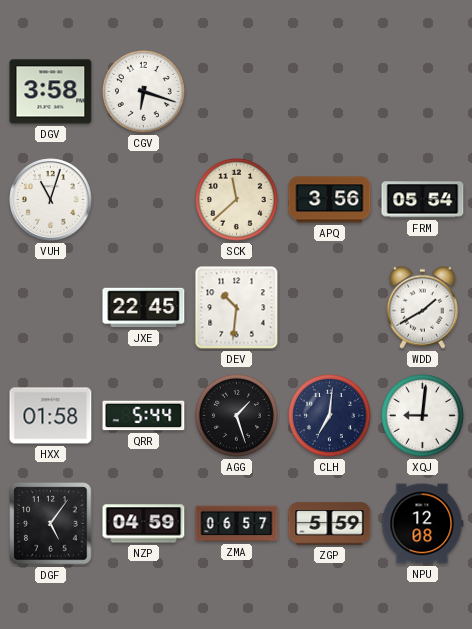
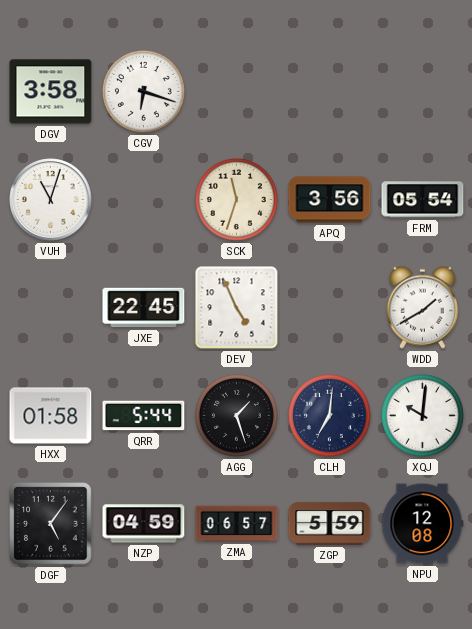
SCK: 11:38 -> 11:33
DEV: 10:31 -> 4:56
XQJ: 9:01 -> 10:01
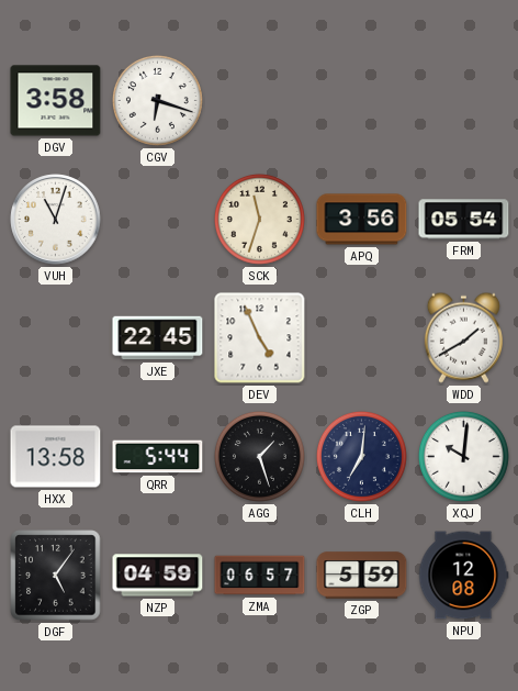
HXX: 01:58 -> 13:58
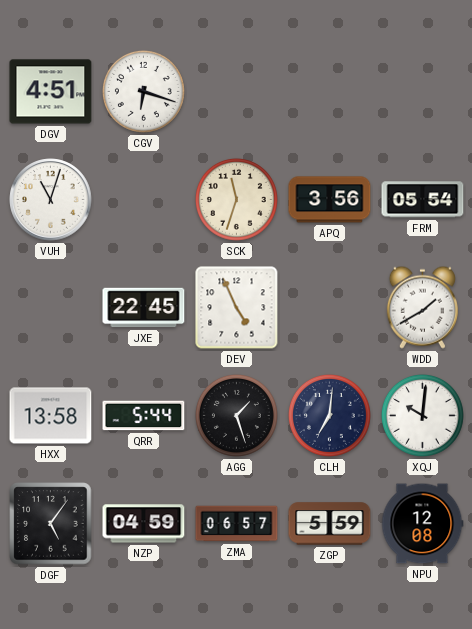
DGV: 3:58 -> 4:51
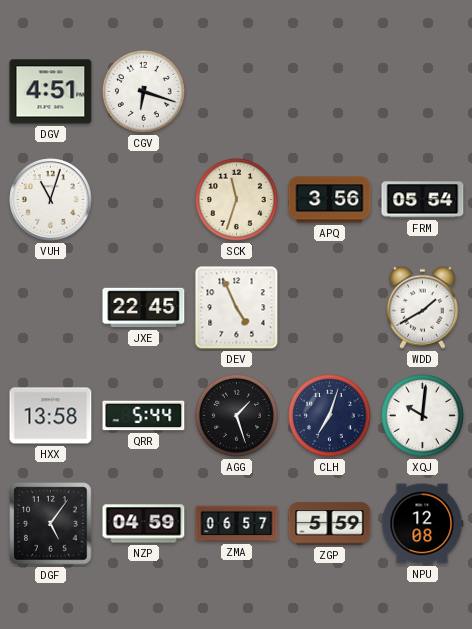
CLH: 7:01 -> 7:03
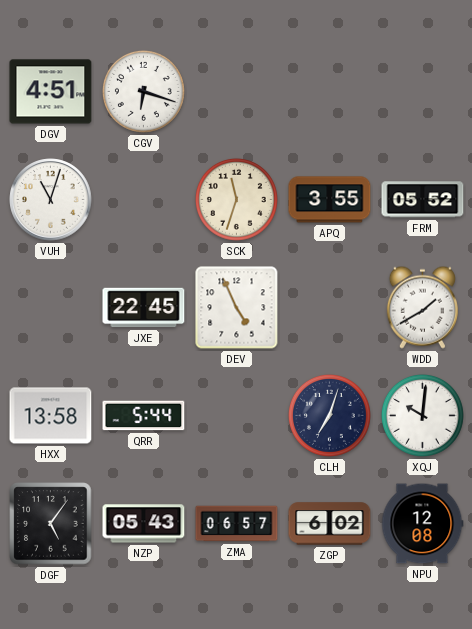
APQ: 3:56 -> 3:55
FRM: 05:54 -> 05:52
AGG: 1:27 -> none
NZP: 04:59 -> 05:43
ZGP: 5:59 -> 6:02
